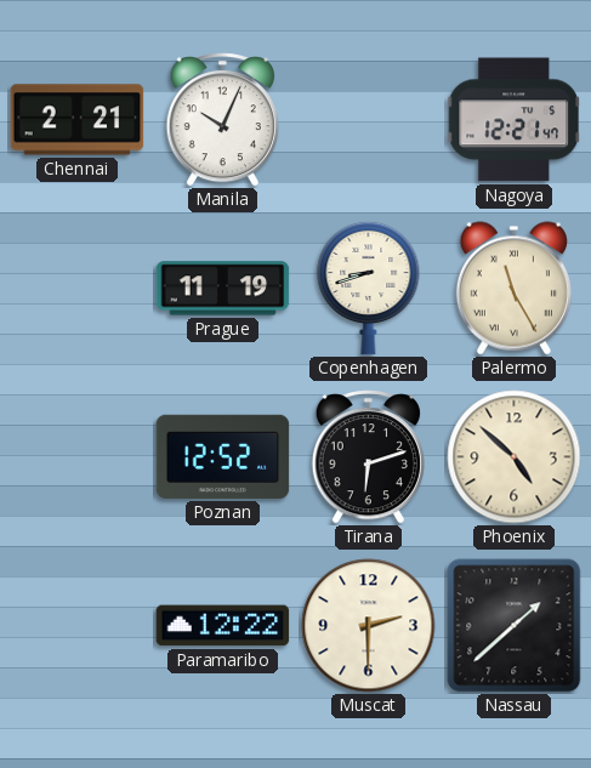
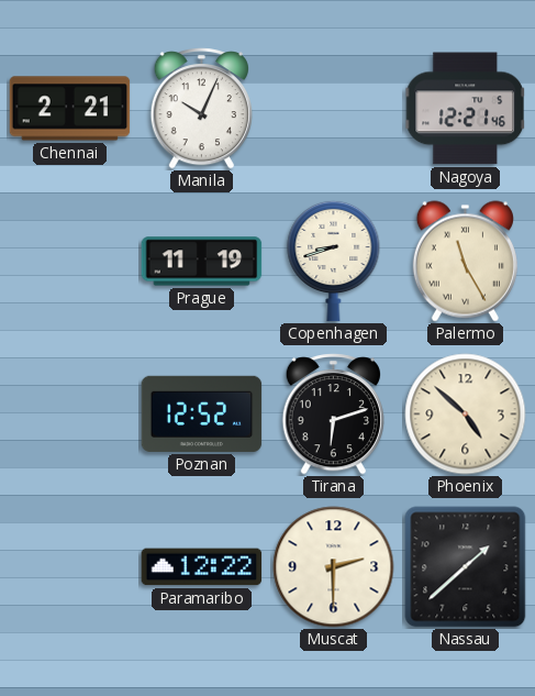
Nagoya: 12:21:47 -> 12:21:46
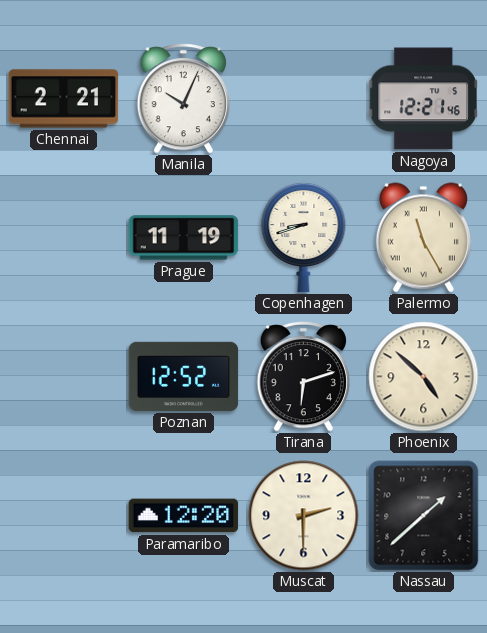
Paramaribo: 12:22 -> 12:20
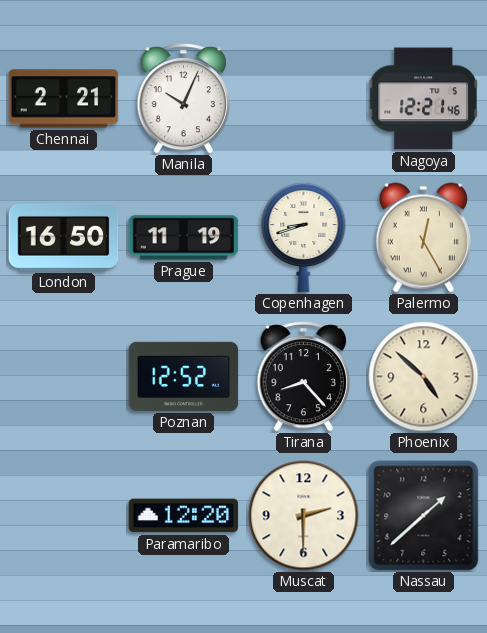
London: none -> 16:50
Palermo: 11:25 -> 12:25
Tirana: 6:12 -> 8:23
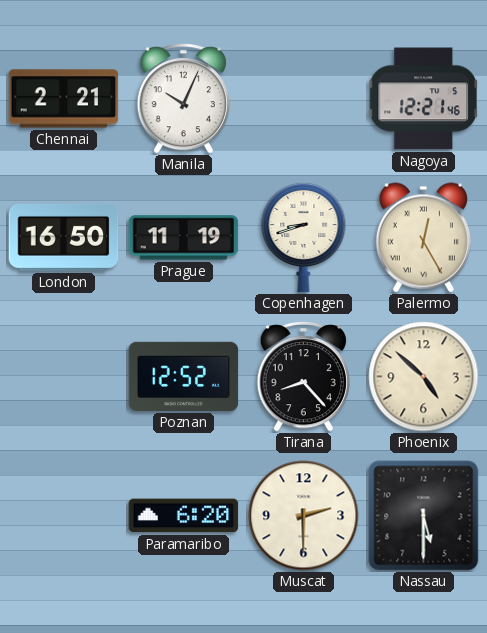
Paramaribo: 12:20 -> 6:20
Nassau: 1:38 -> 5:30
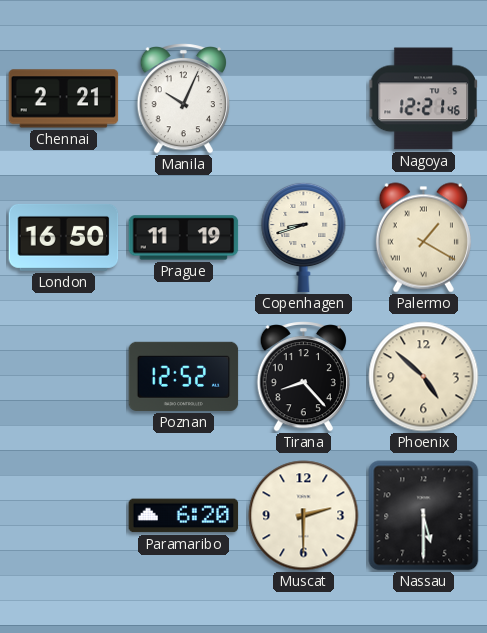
Palermo: 12:25 -> 1:20
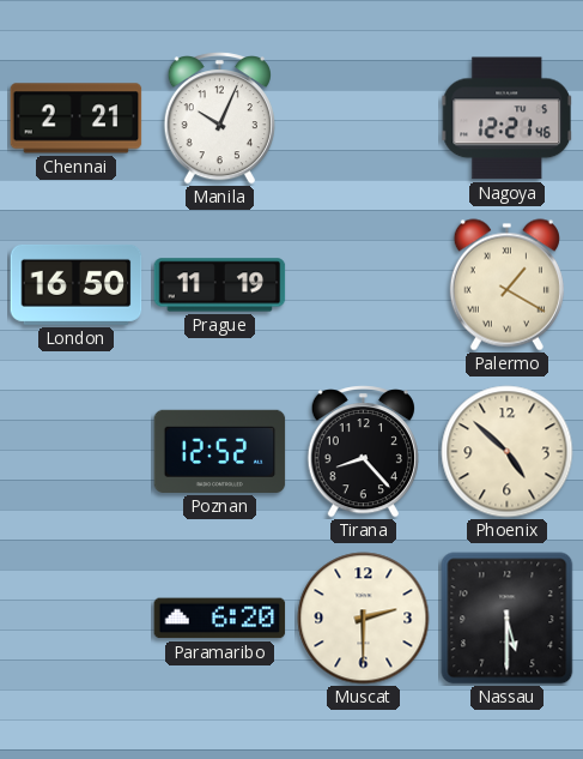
Copenhagen: 8:42 -> none
